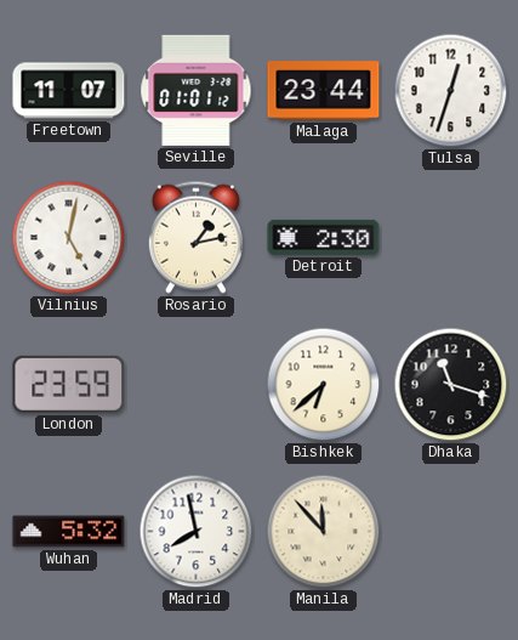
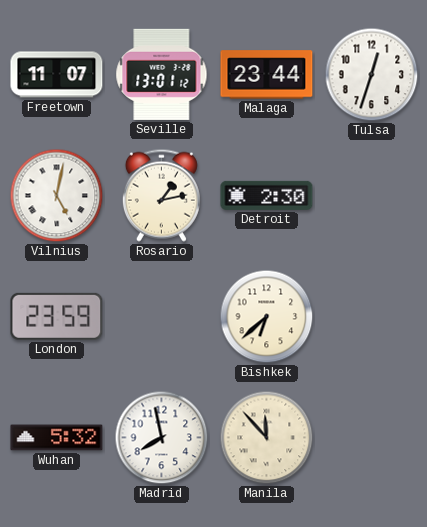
Seville: 01:01 -> 13:01
Dhaka: 11:18 -> none
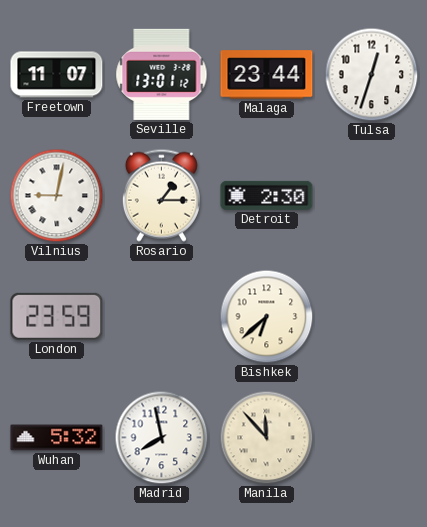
Vilnius: 5:02 -> 9:02
Rosario: 1:13 -> 1:15
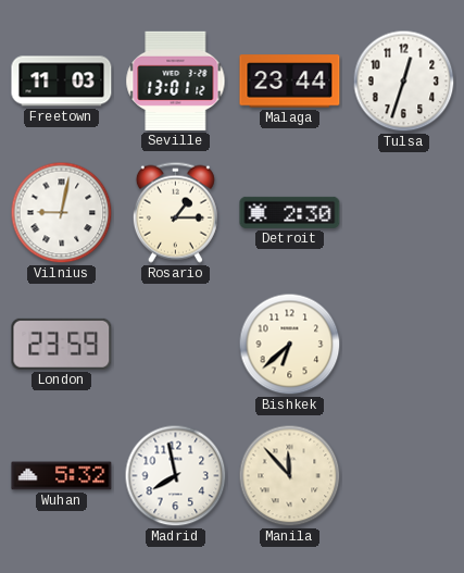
Freetown: 11:07 -> 11:03
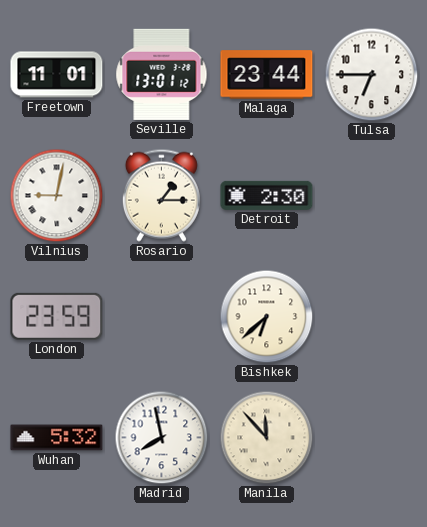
Freetown: 11:03 -> 11:01
Tulsa: 12:33 -> 6:45
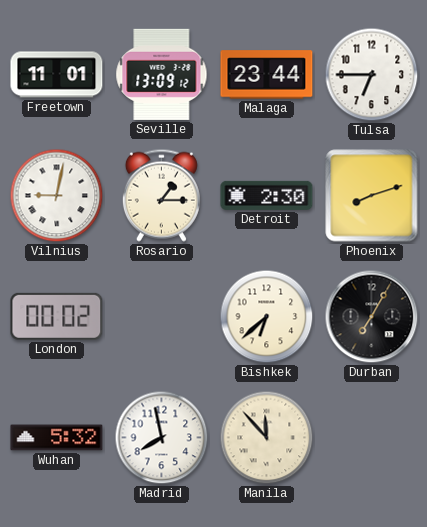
Seville: 13:01 -> 13:09
Phoenix: none -> 8:12
London: 23:59 -> 00:02
Durban: none -> 7:05
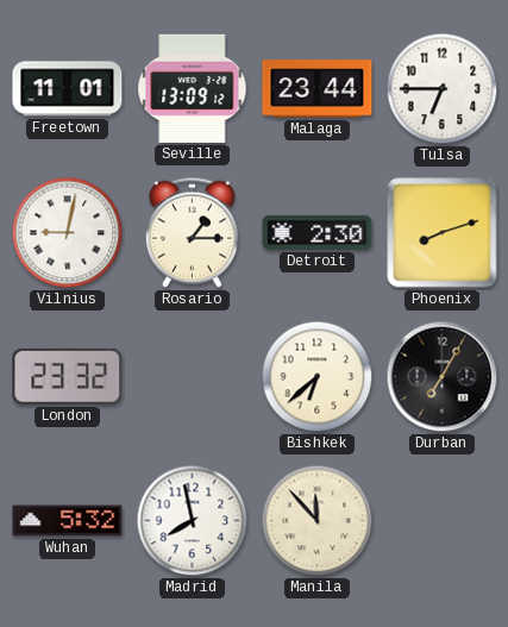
London: 00:02 -> 23:32
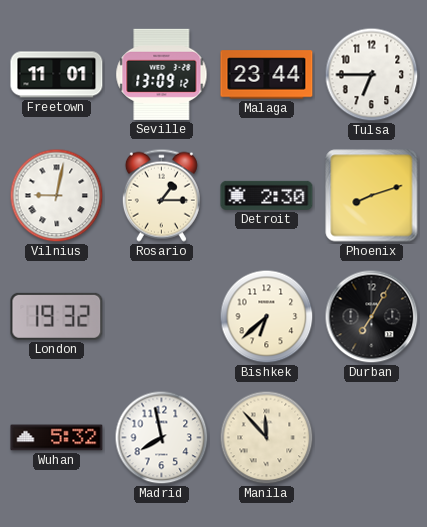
London: 23:32 -> 19:32
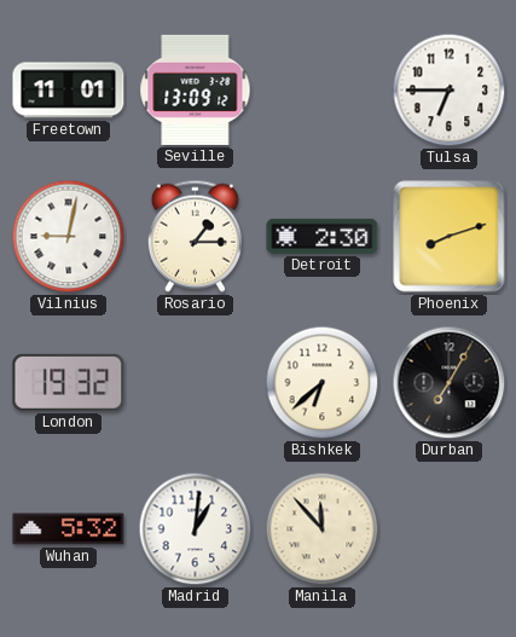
Malaga: 23:44 -> none
Madrid: 7:58 -> 1:01
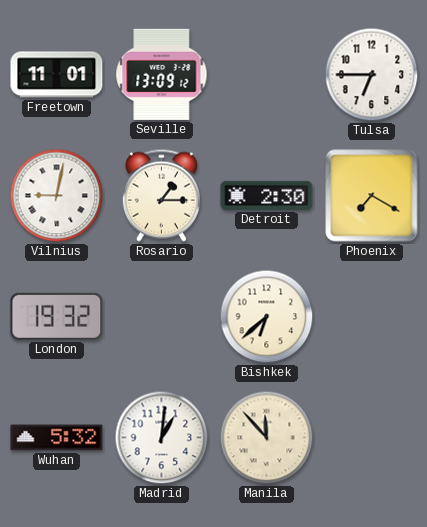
Phoenix: 8:12 -> 7:20
Durban: 7:05 -> none
